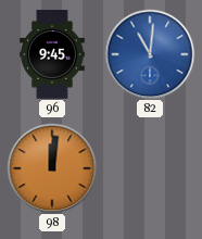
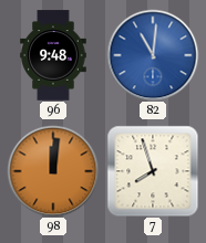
96: 9:45 -> 9:48
7: none -> 7:57
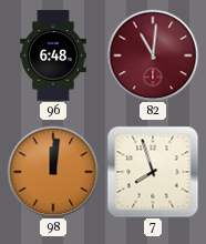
96: 9:48 -> 6:48
82 dial: blue -> burgundy
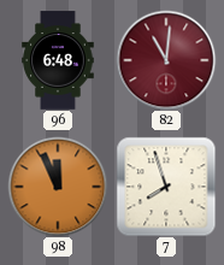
98: 12:01 -> 11:56
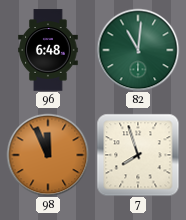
82 dial: burgundy -> green
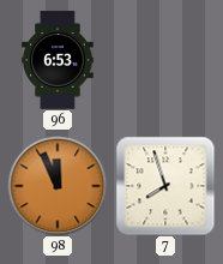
96: 6:48 -> 6:53
82: 11:01 -> none
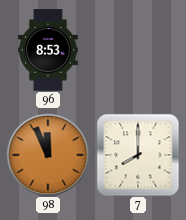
96: 6:53 -> 8:53
7: 7:57 -> 8:00
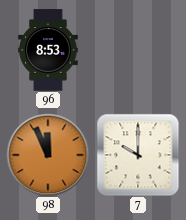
7: 8:00 -> 10:00
